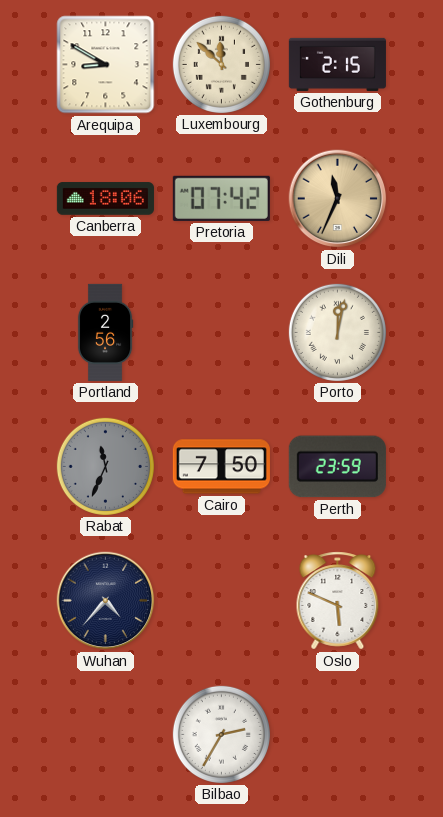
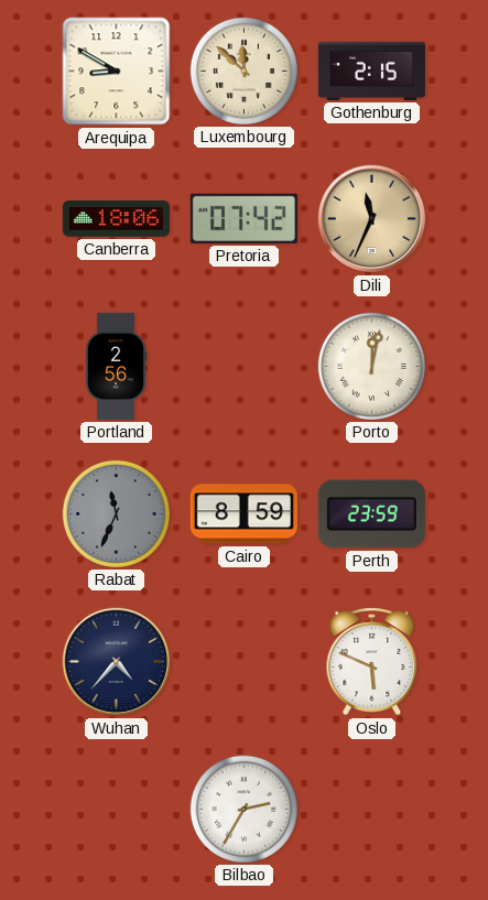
Cairo: 7:50 -> 8:59
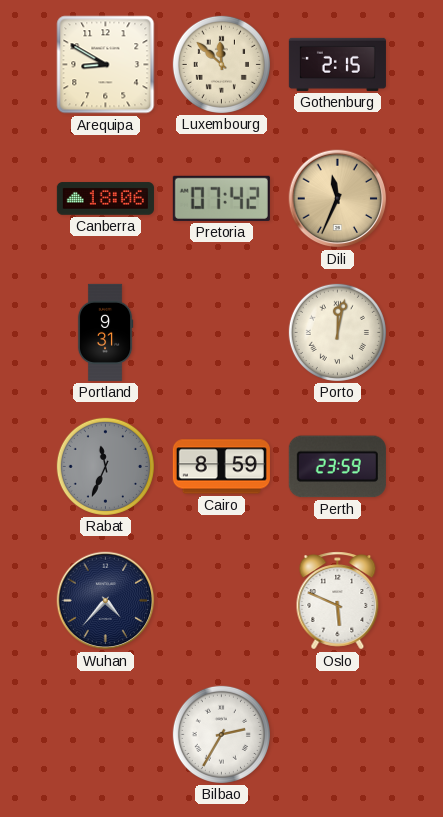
Portland: 2:56 -> 9:31
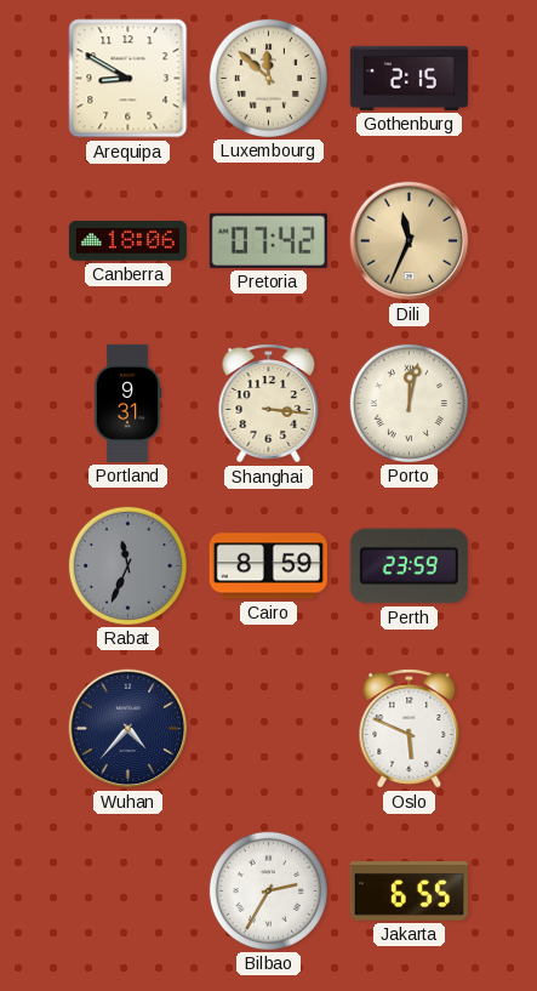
Shanghai: none -> 3:16
Jakarta: none -> 6:55
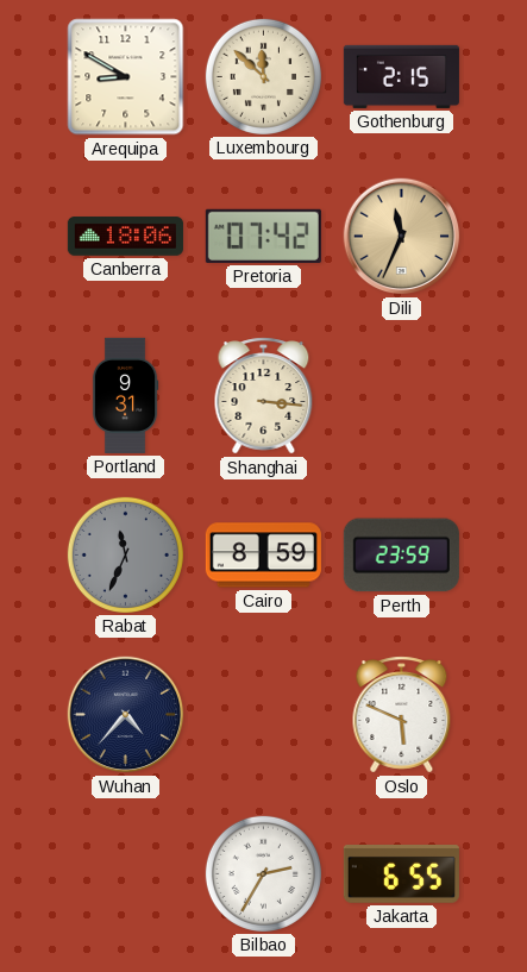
Porto: 12:02 -> none
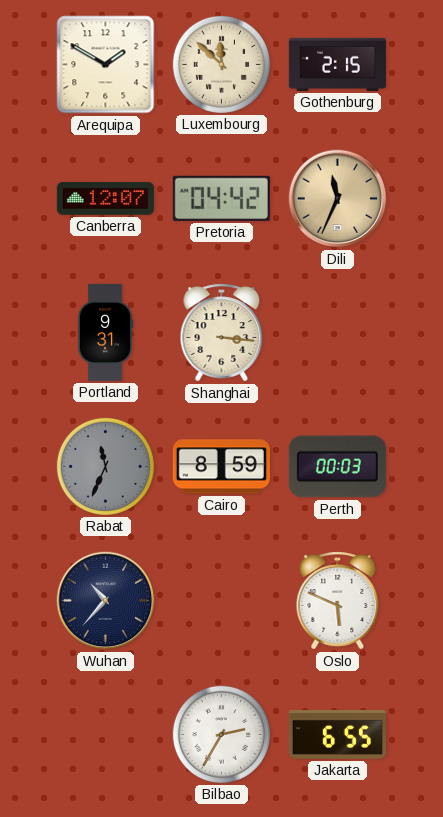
Arequipa: 8:50 -> 1:50
Canberra: 18:06 -> 12:07
Pretoria: 07:42 -> 04:42
Perth: 23:59 -> 00:03
Wuhan: 4:37 -> 10:37
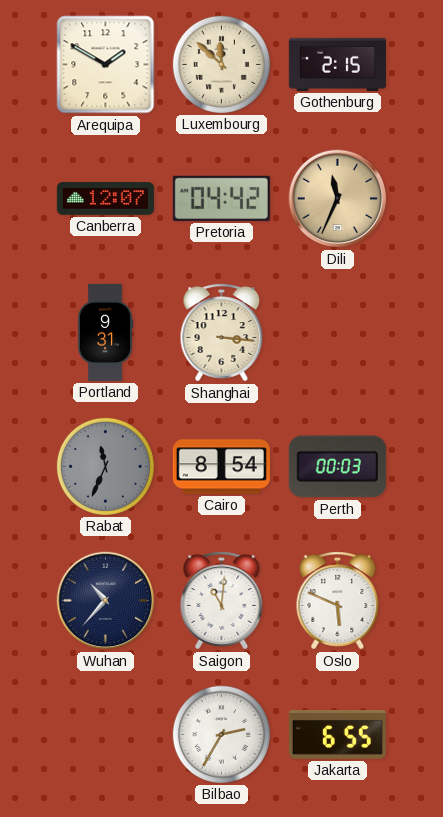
Cairo: 8:59 -> 8:54
Saigon: none -> 11:01
